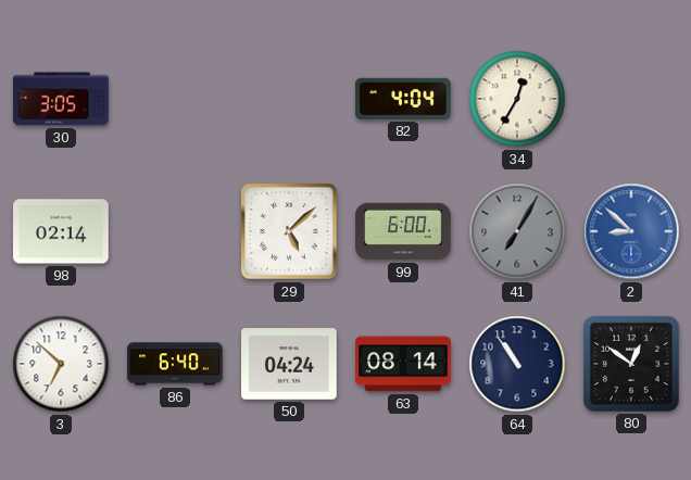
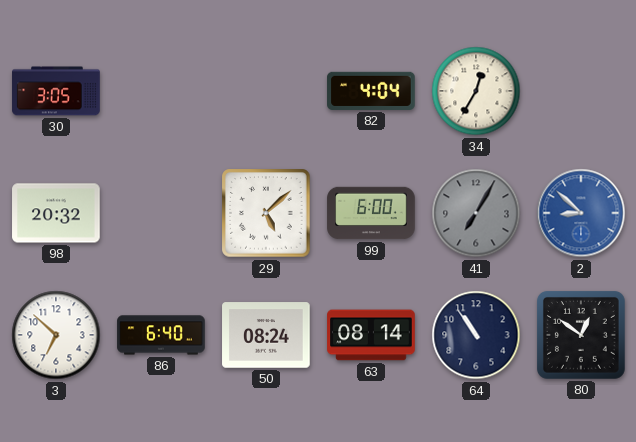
98: 02:14 -> 20:32
50: 04:24 -> 08:24
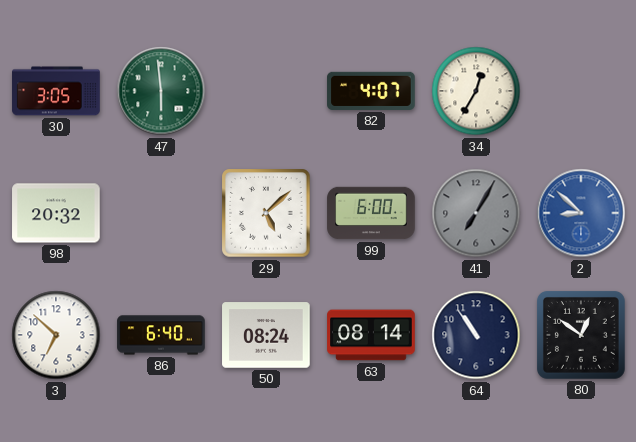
47: none -> 5:59
82: 4:04 -> 4:07
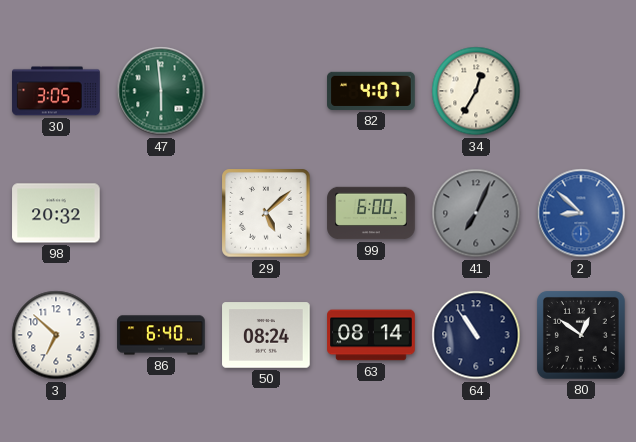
41: 7:05 -> 7:04
